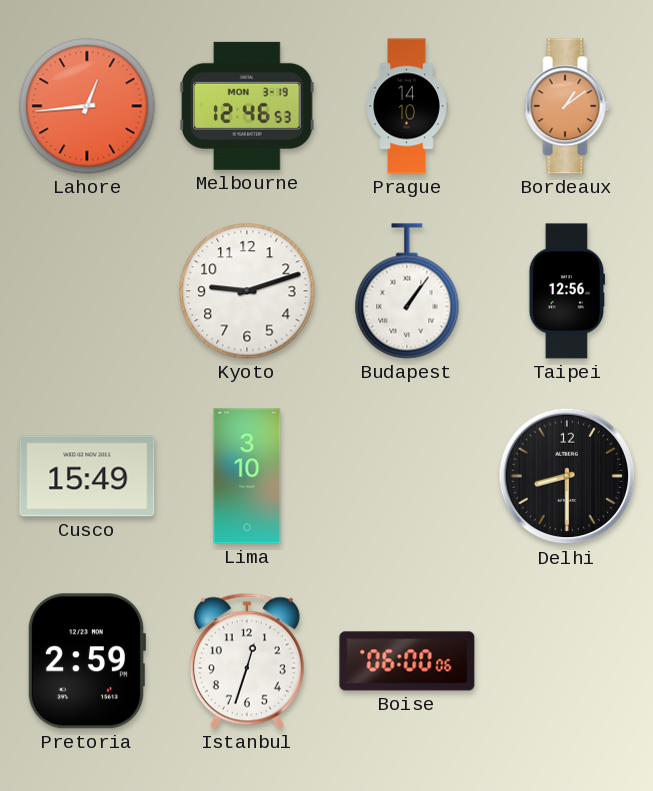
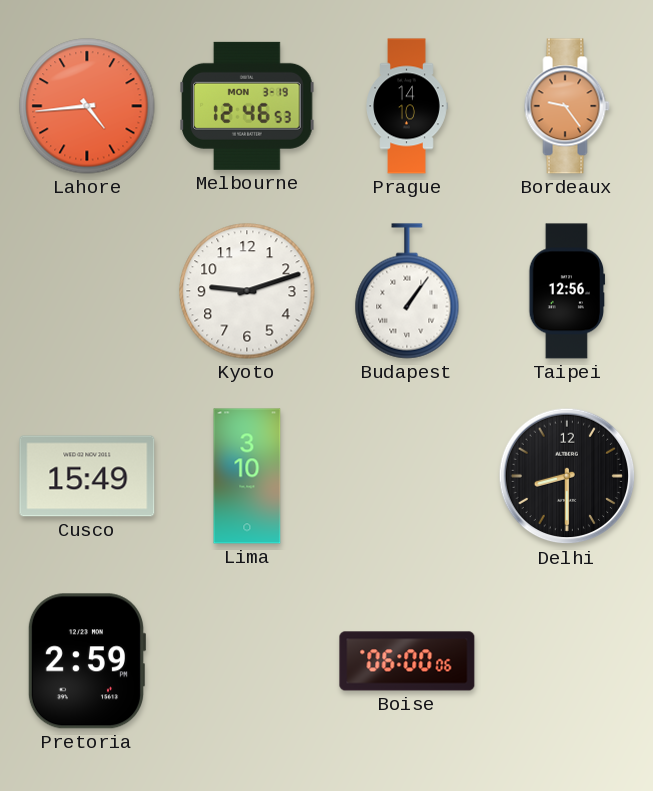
Lahore: 12:44 -> 4:44
Bordeaux: 1:09 -> 9:24
Istanbul: 12:33 -> none
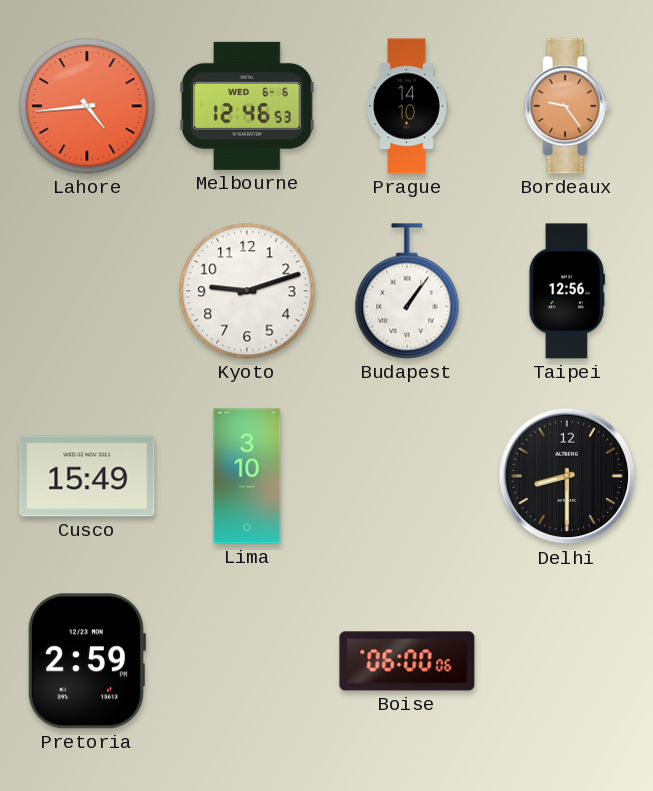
Melbourne date: MON 3-19 -> WED 6-6
